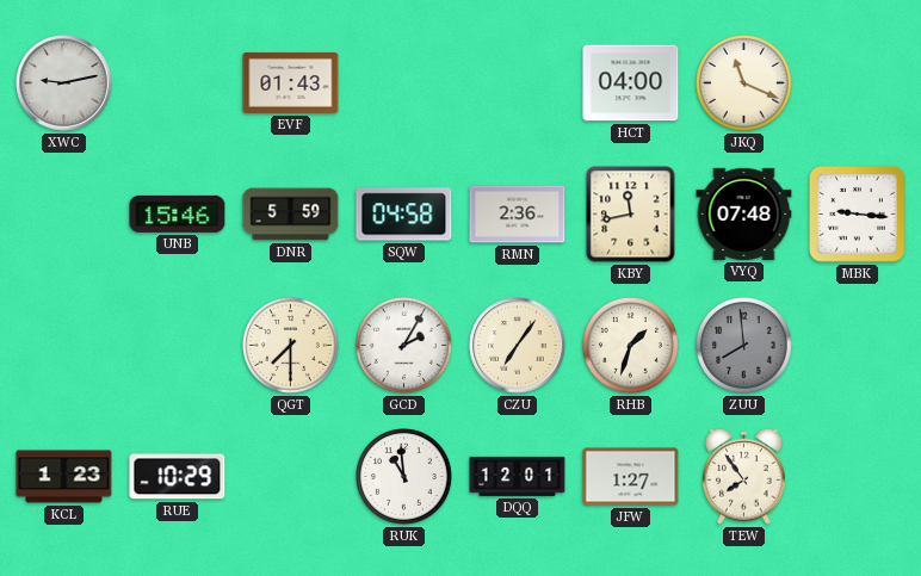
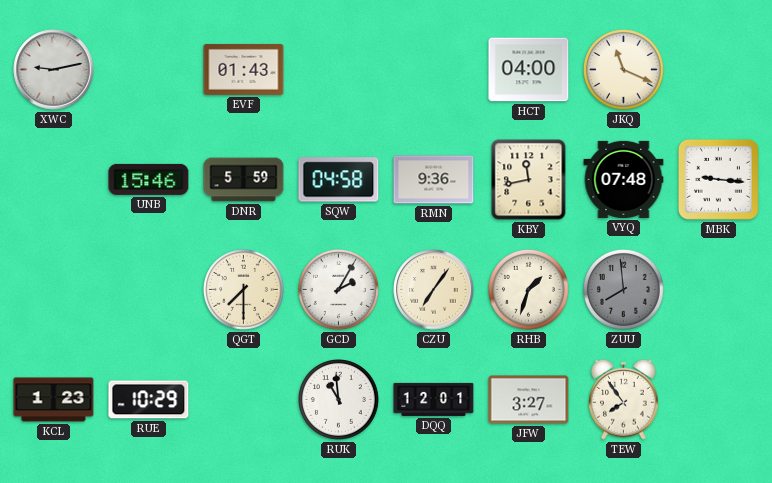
RMN: 2:36 -> 9:36
JFW: 1:27 -> 3:27
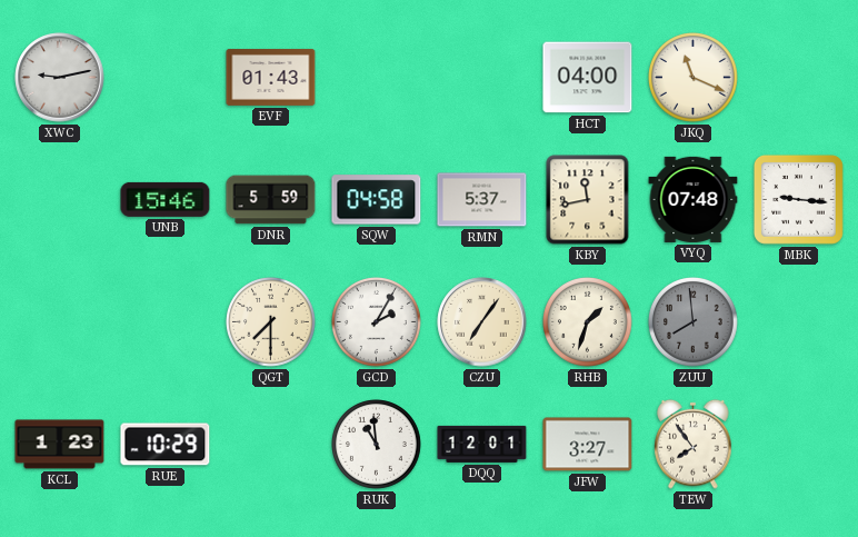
RMN: 9:36 -> 5:37
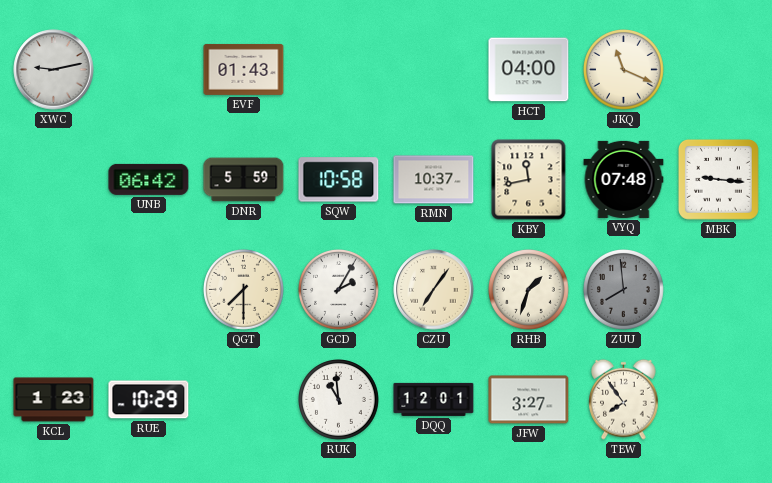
UNB: 15:46 -> 06:42
SQW: 04:58 -> 10:58
RMN: 5:37 -> 10:37
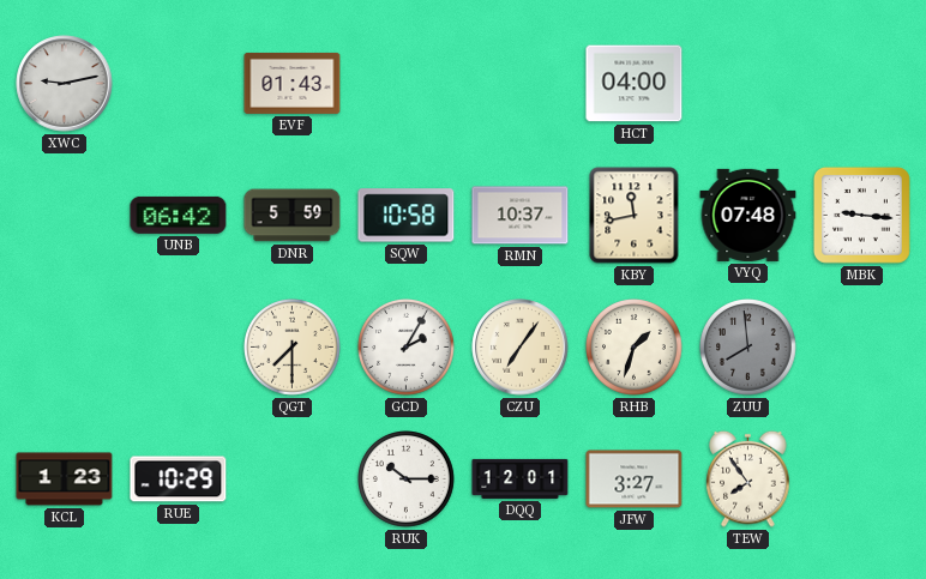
JKQ: 11:19 -> none
RUK: 10:59 -> 10:15
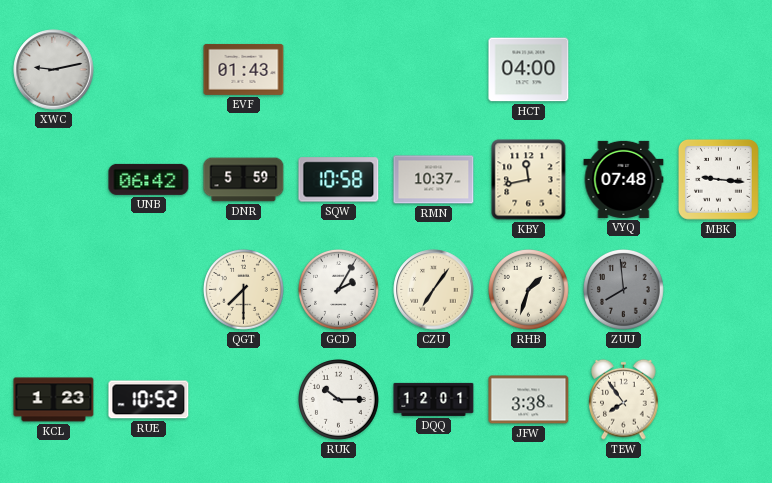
RUE: 10:29 -> 10:52
JFW: 3:27 -> 3:38
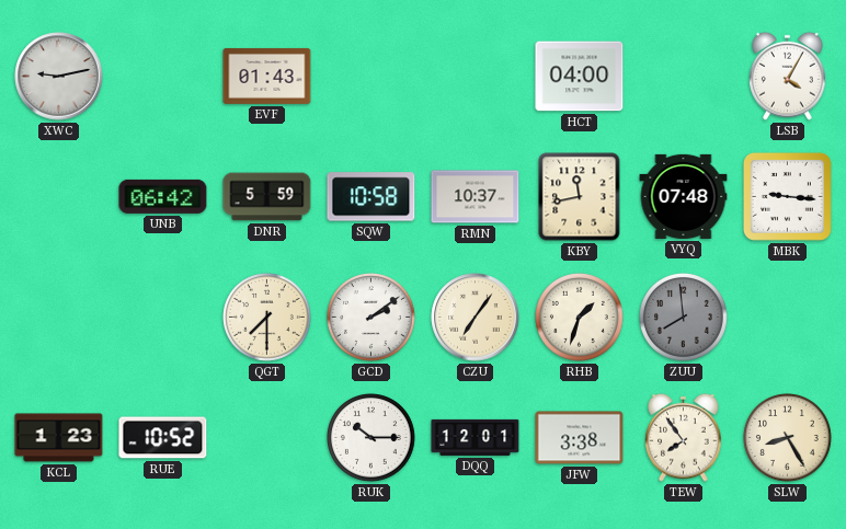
LSB: none -> 4:05
GCD: 2:05 -> 2:09
SLW: none -> 8:25
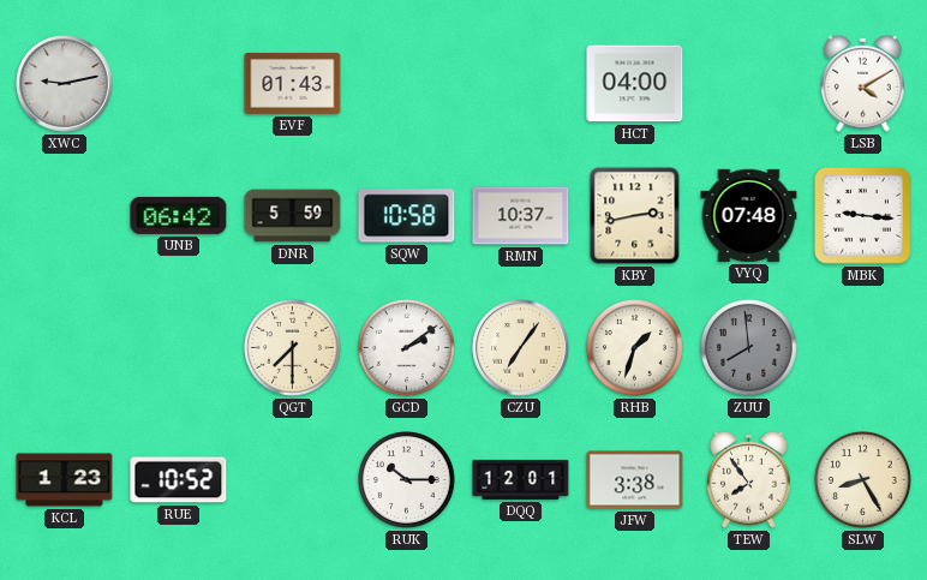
LSB: 4:05 -> 4:10
KBY: 11:43 -> 2:43
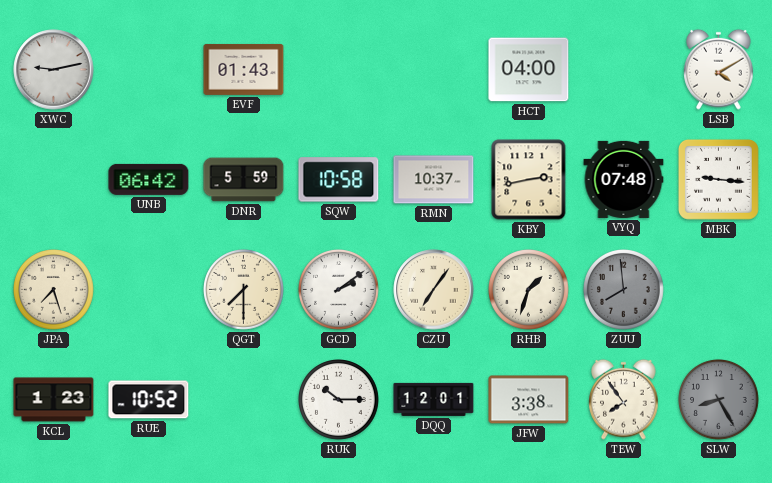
JPA: none -> 7:27
SLW dial: cream -> grey
